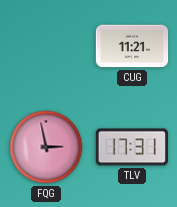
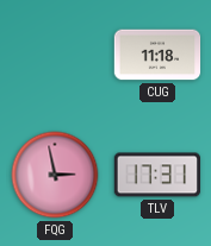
CUG: 11:21 -> 11:18
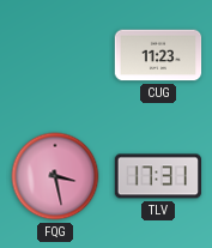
CUG: 11:18 -> 11:23
FQG: 2:58 -> 3:28
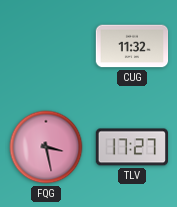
CUG: 11:23 -> 11:32
TLV: 17:31 -> 17:27
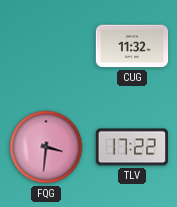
FQG: 3:28 -> 3:31
TLV: 17:27 -> 17:22
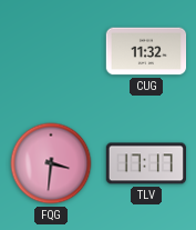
TLV: 17:22 -> 17:17
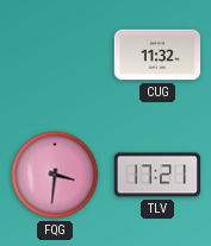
TLV: 17:17 -> 17:21
